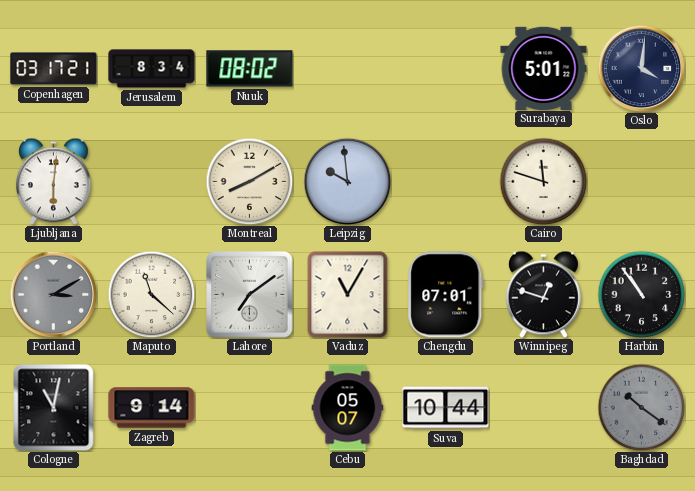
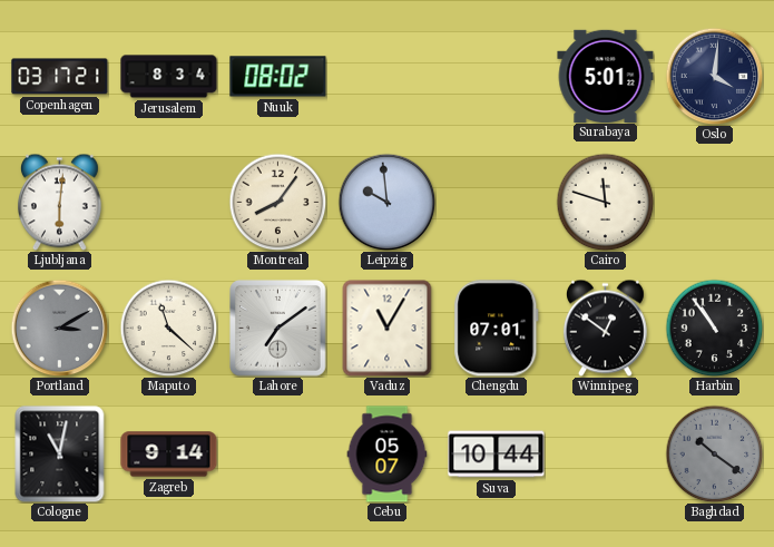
Montreal: 8:10 -> 8:06
Winnipeg: 12:48 -> 12:51
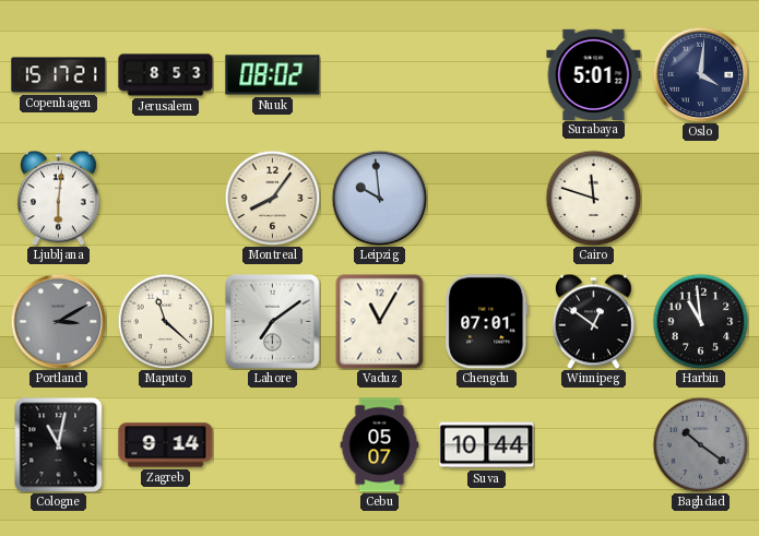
Copenhagen: 03:17 -> 15:17
Jerusalem: 8:34 -> 8:53
Harbin: 10:54 -> 10:59
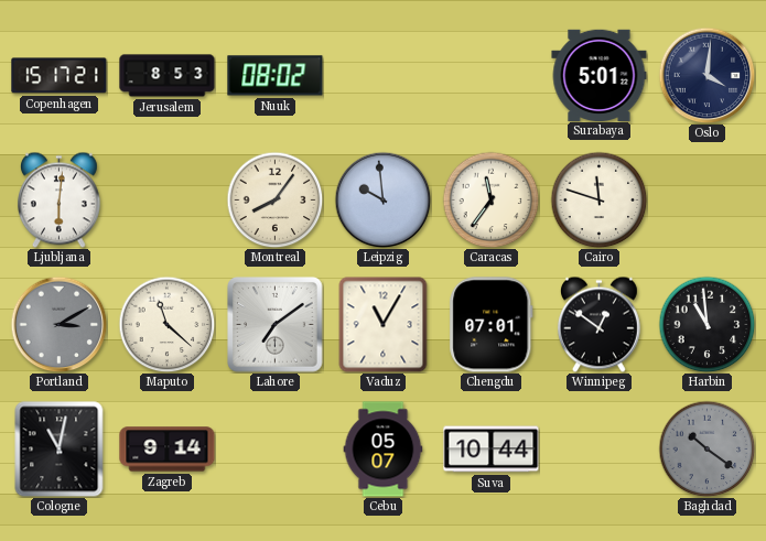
Caracas: none -> 11:36
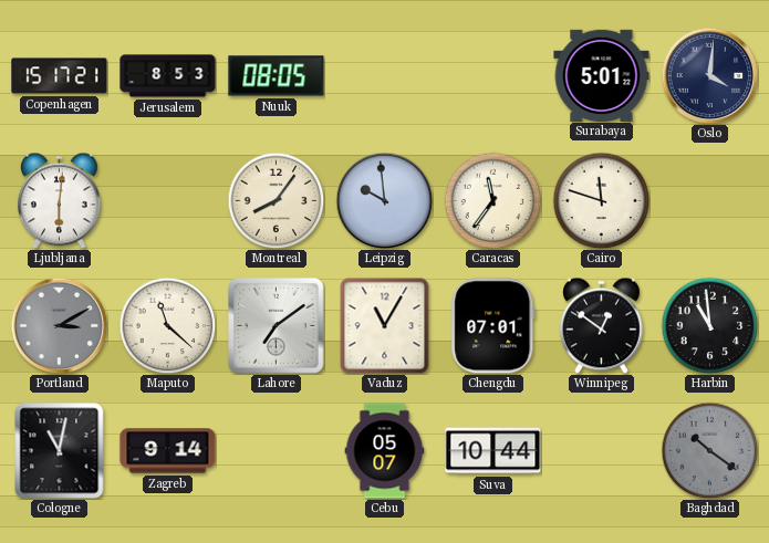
Nuuk: 08:02 -> 08:05
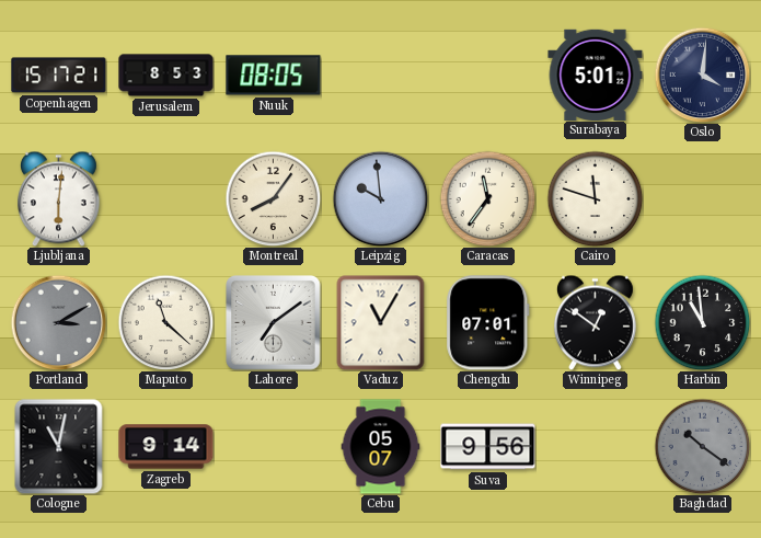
Suva: 10:44 -> 9:56
